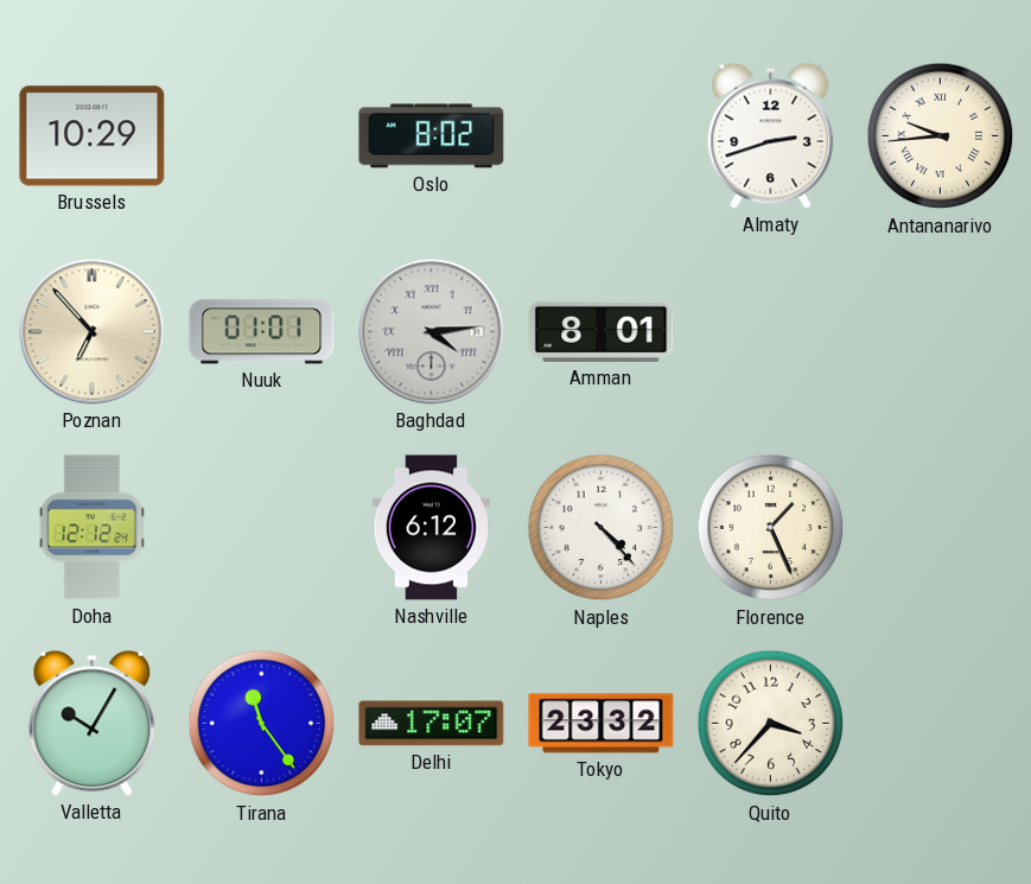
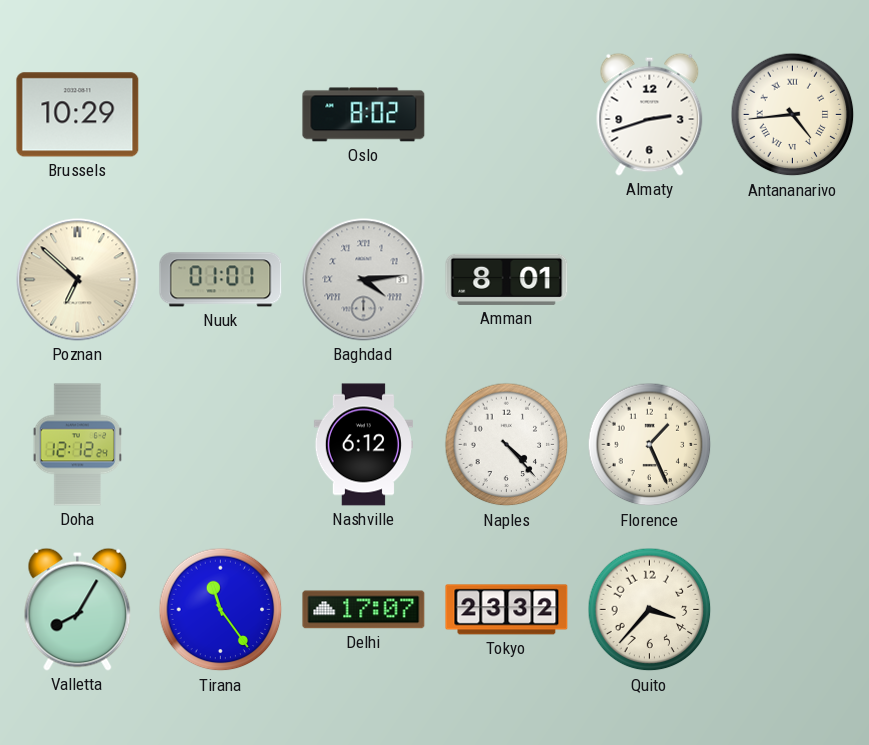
Antananarivo: 9:44 -> 4:44
Poznan: 6:53 -> 6:52
Valletta: 10:05 -> 8:05
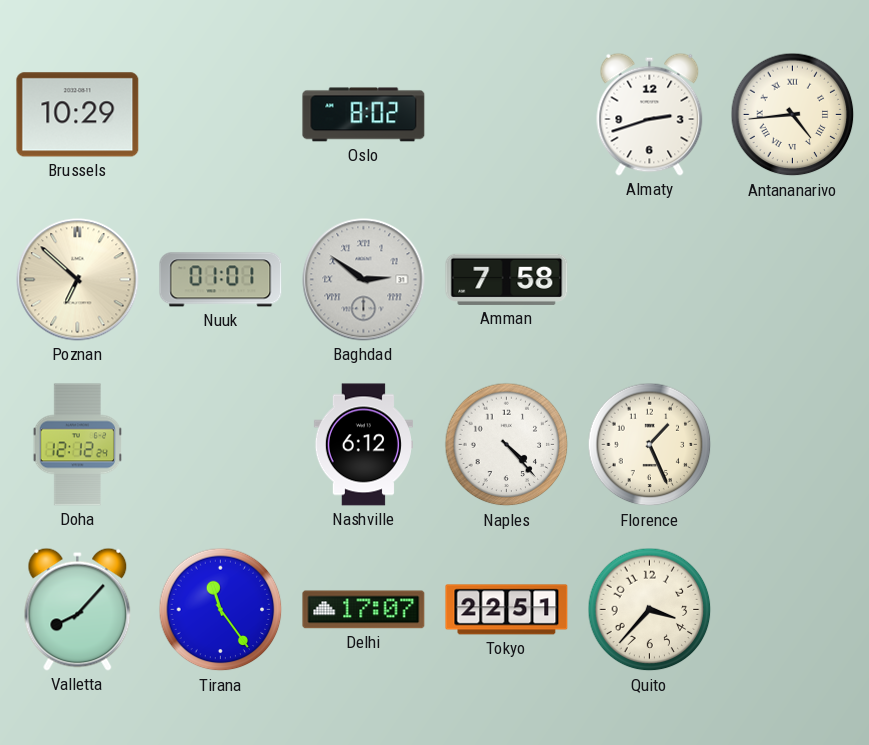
Baghdad: 4:14 -> 2:51
Amman: 8:01 -> 7:58
Valletta: 8:05 -> 8:07
Tokyo: 23:32 -> 22:51
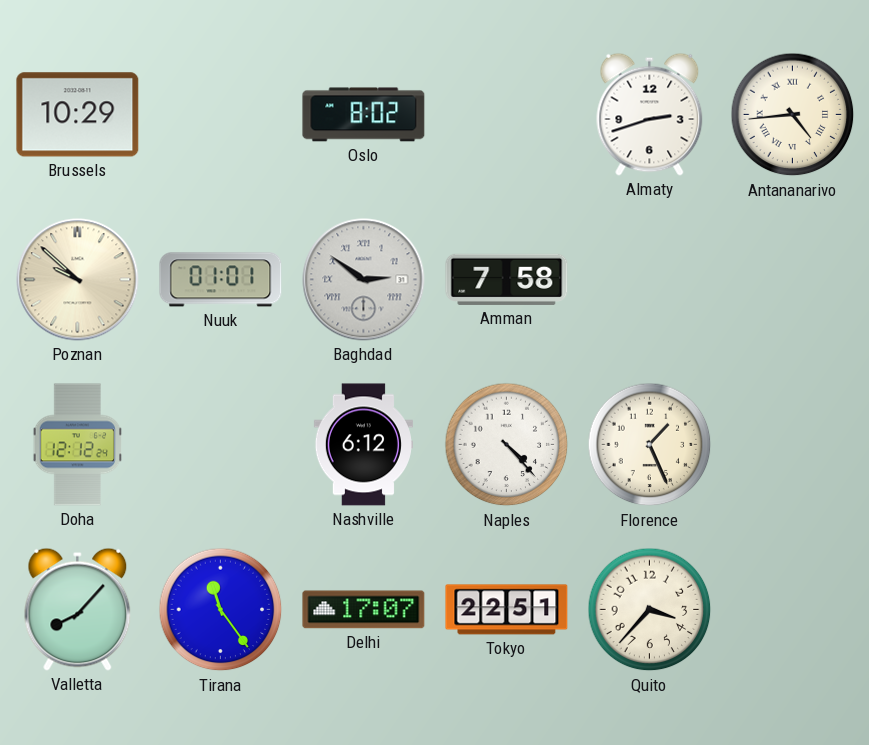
Poznan: 6:52 -> 9:52
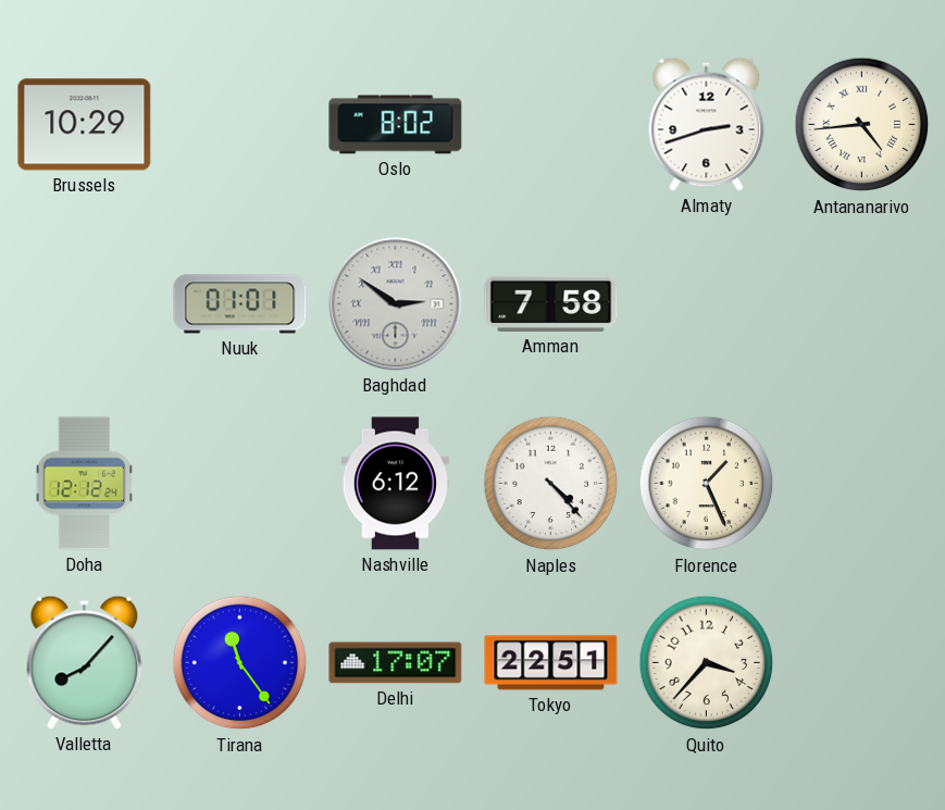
Poznan: 9:52 -> none
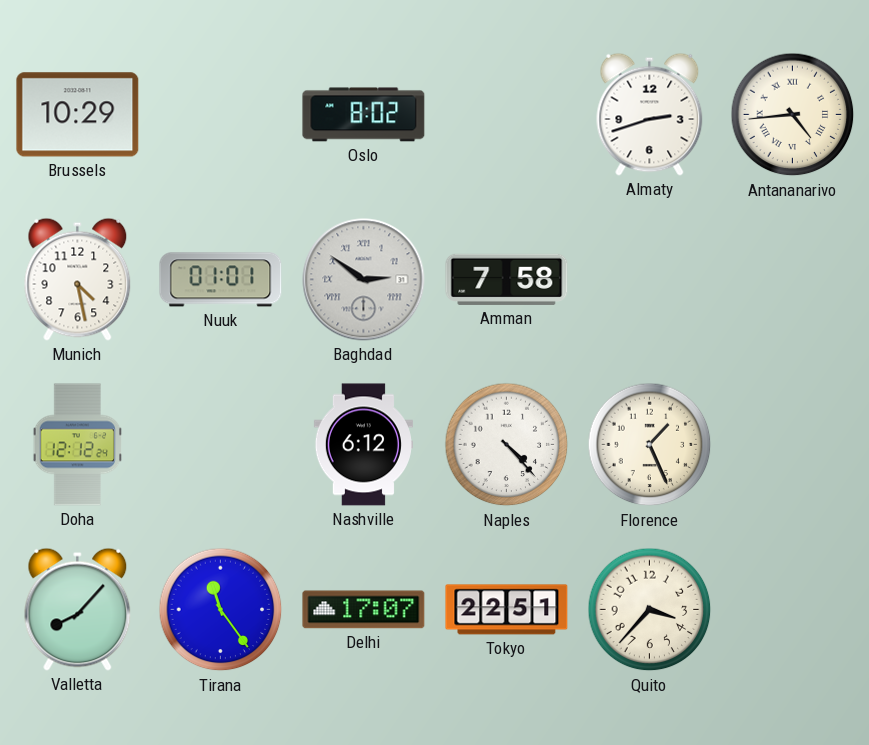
Munich: none -> 4:28
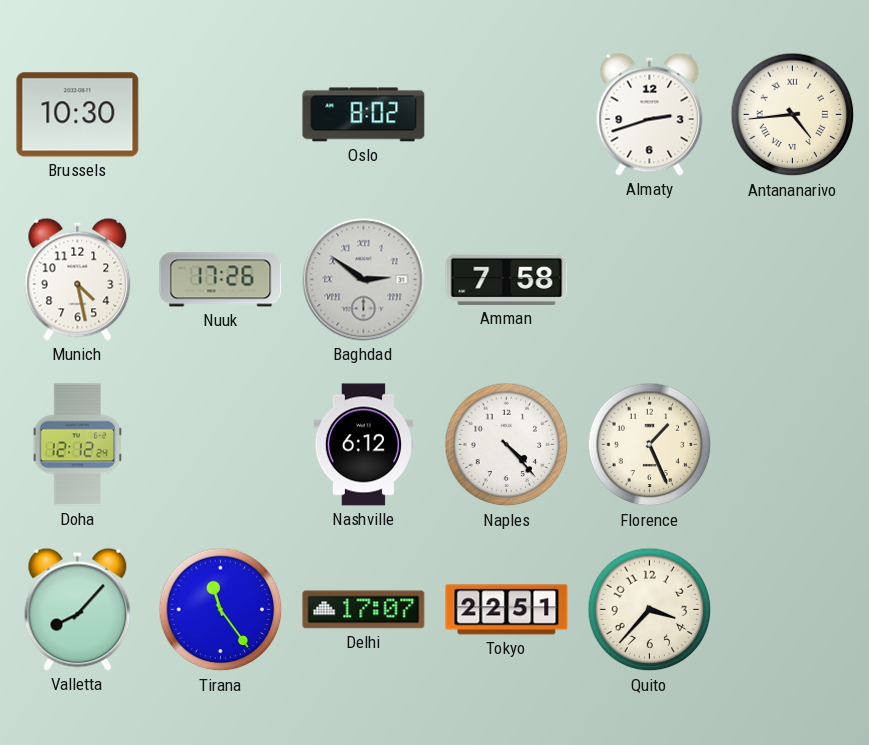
Brussels: 10:29 -> 10:30
Nuuk: 01:01 -> 17:26
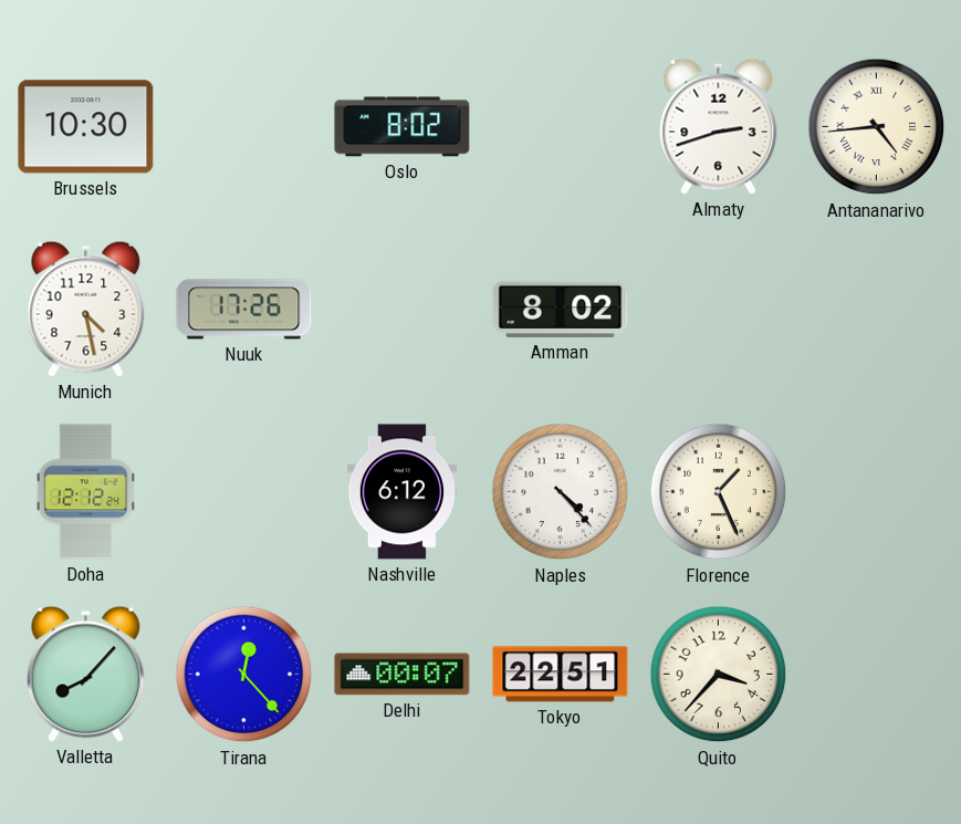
Baghdad: 2:51 -> none
Amman: 7:58 -> 8:02
Tirana: 11:24 -> 12:23
Delhi: 17:07 -> 00:07
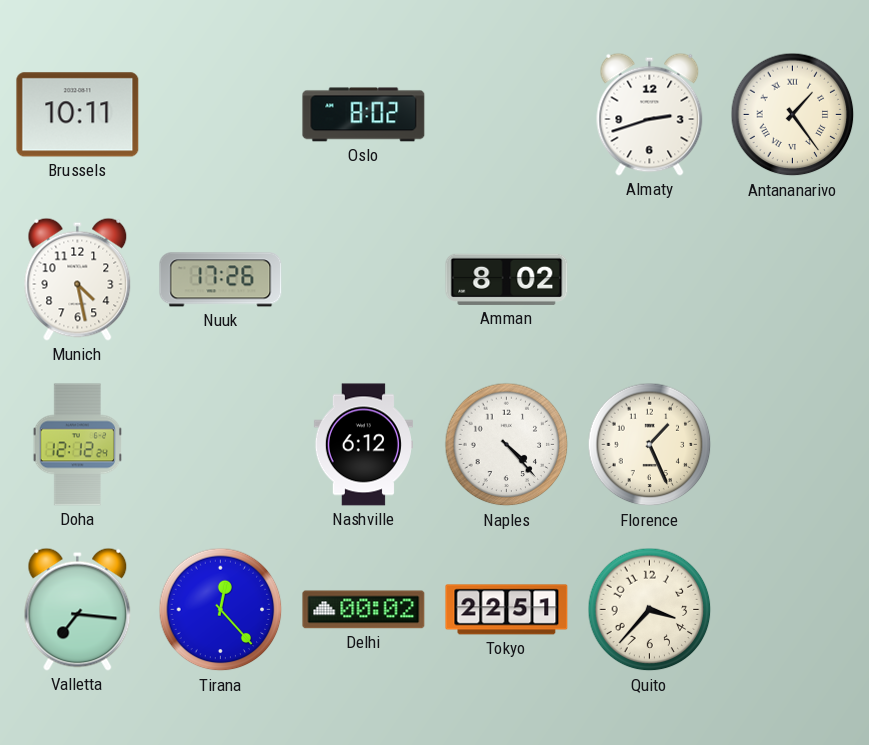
Brussels: 10:30 -> 10:11
Antananarivo: 4:44 -> 1:24
Valletta: 8:07 -> 7:16
Delhi: 00:07 -> 00:02
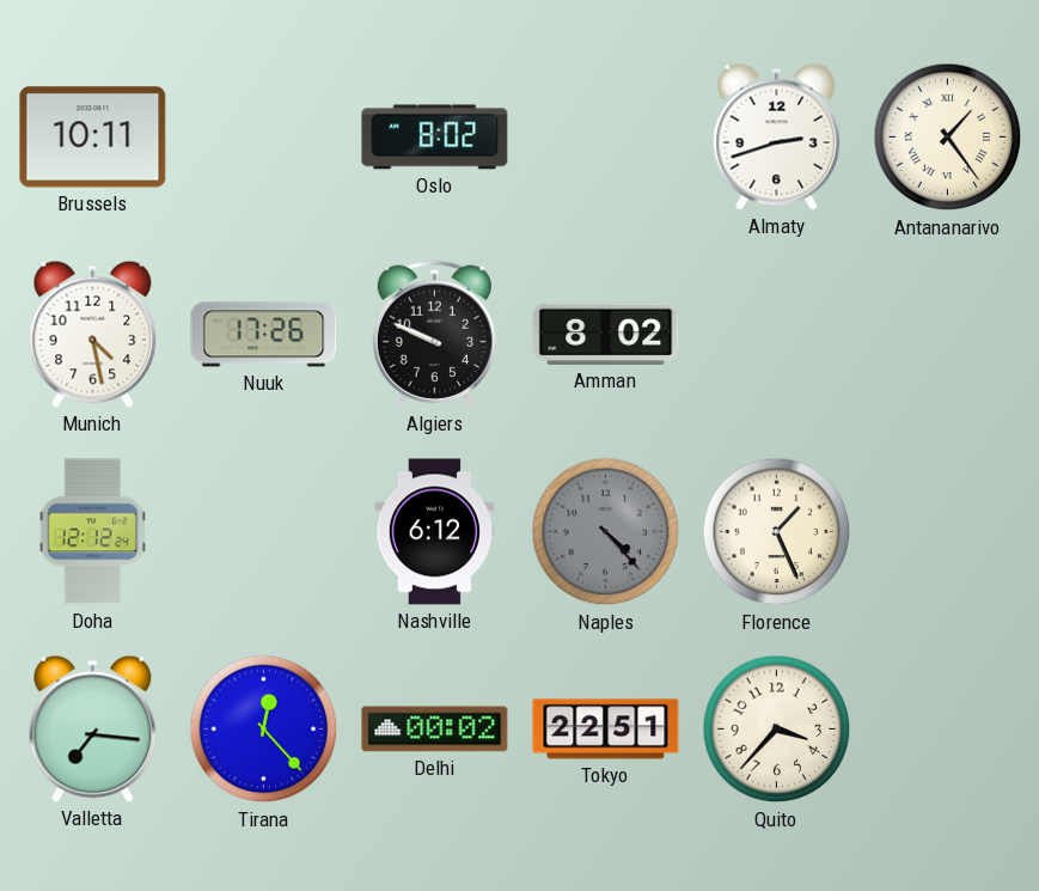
Algiers: none -> 9:49
Naples dial: white -> grey
